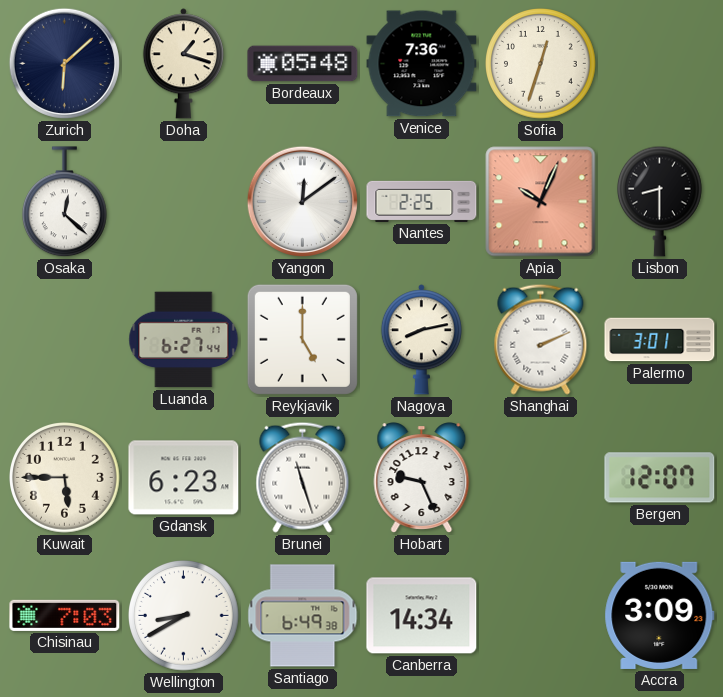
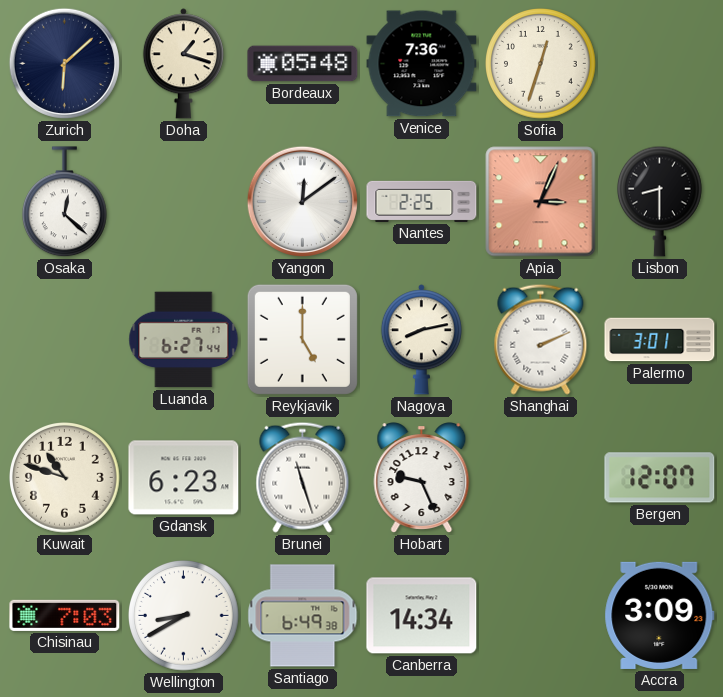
Apia: 10:04 -> 3:04
Kuwait: 5:45 -> 10:48
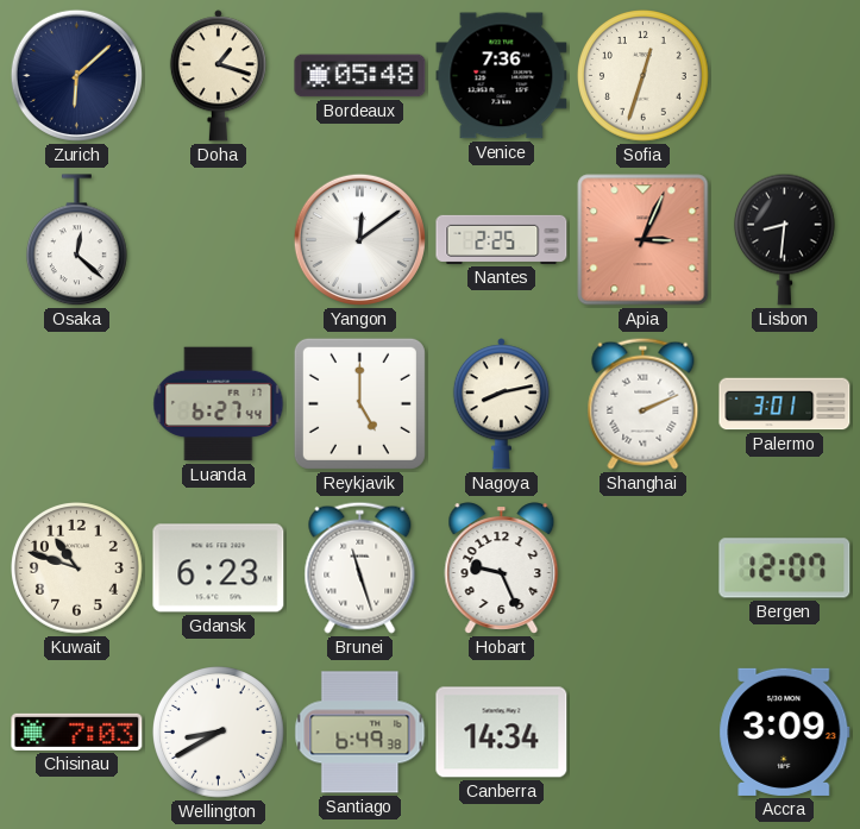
Lisbon: 8:30 -> 8:31
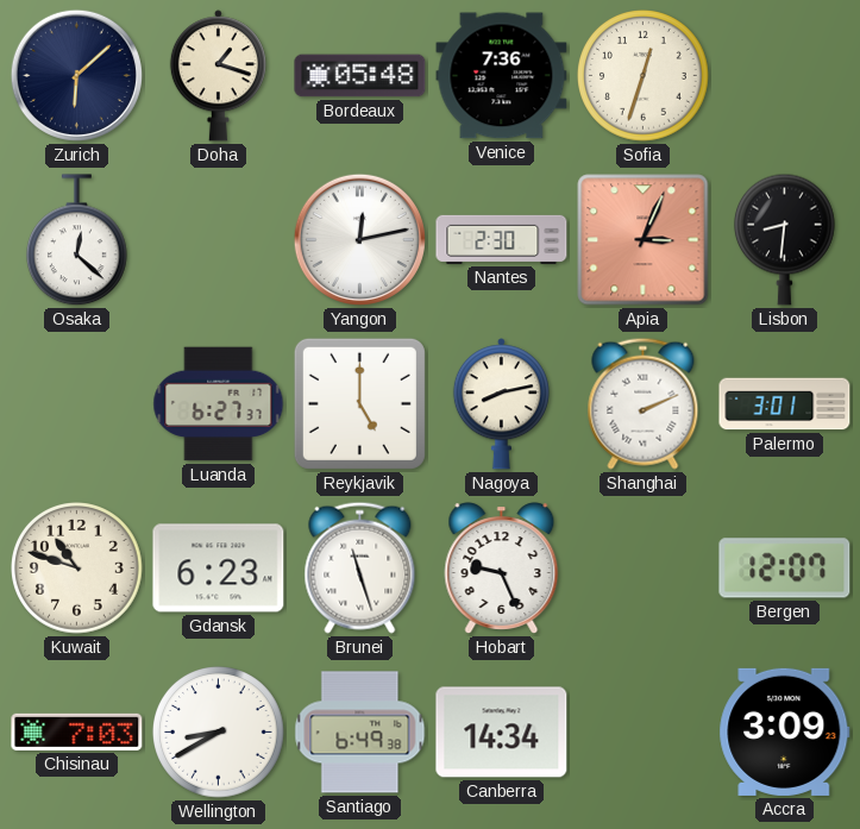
Yangon: 12:09 -> 12:13
Nantes: 2:25 -> 2:30
Luanda: 6:27:44 -> 6:27:37
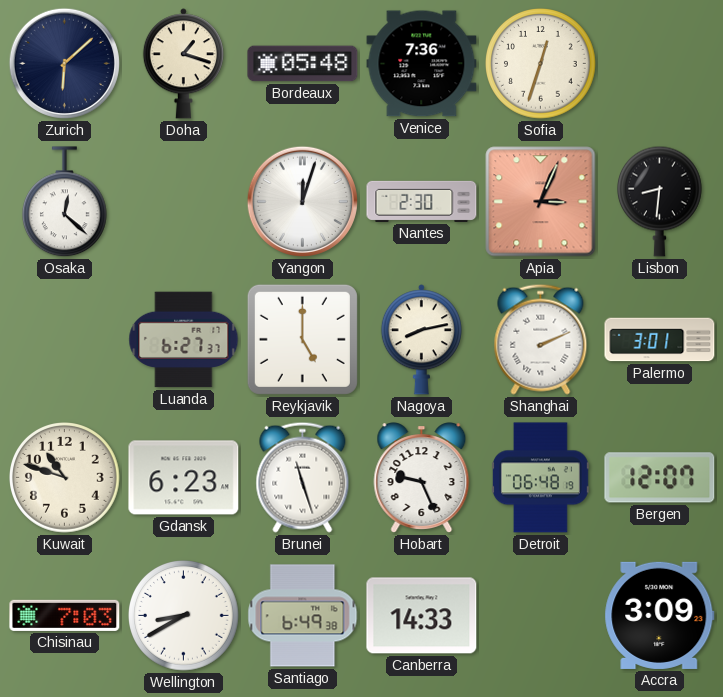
Yangon: 12:13 -> 12:03
Detroit: none -> 06:48
Canberra: 14:34 -> 14:33
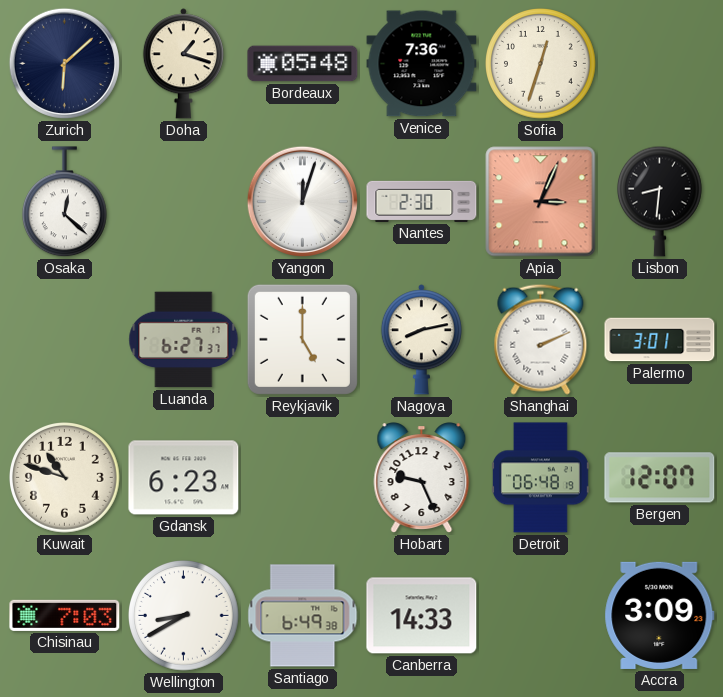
Brunei: 11:27 -> none
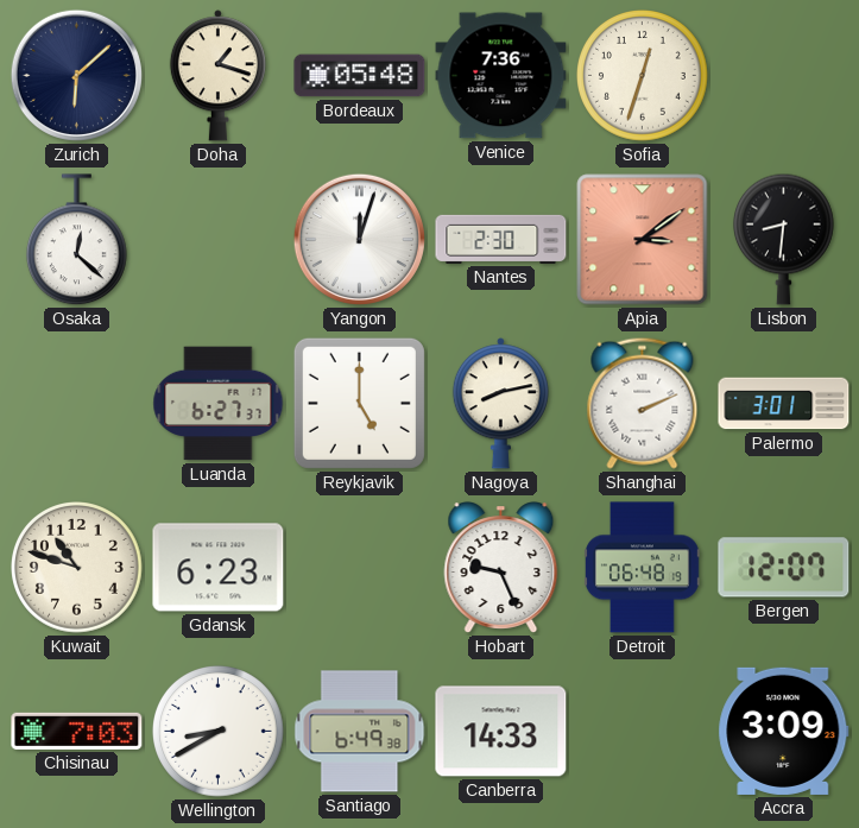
Apia: 3:04 -> 3:09
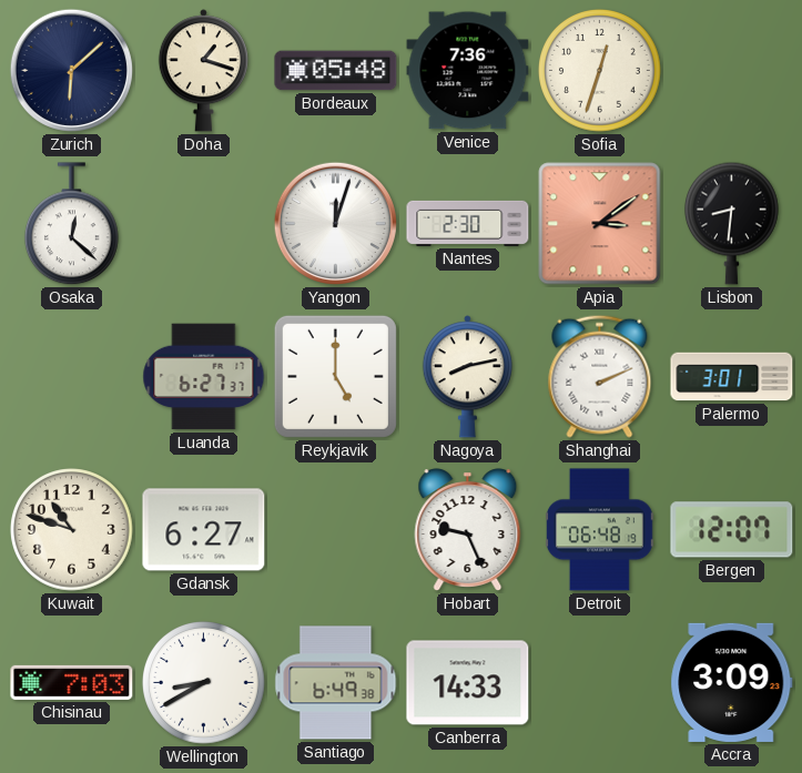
Gdansk: 6:23 -> 6:27
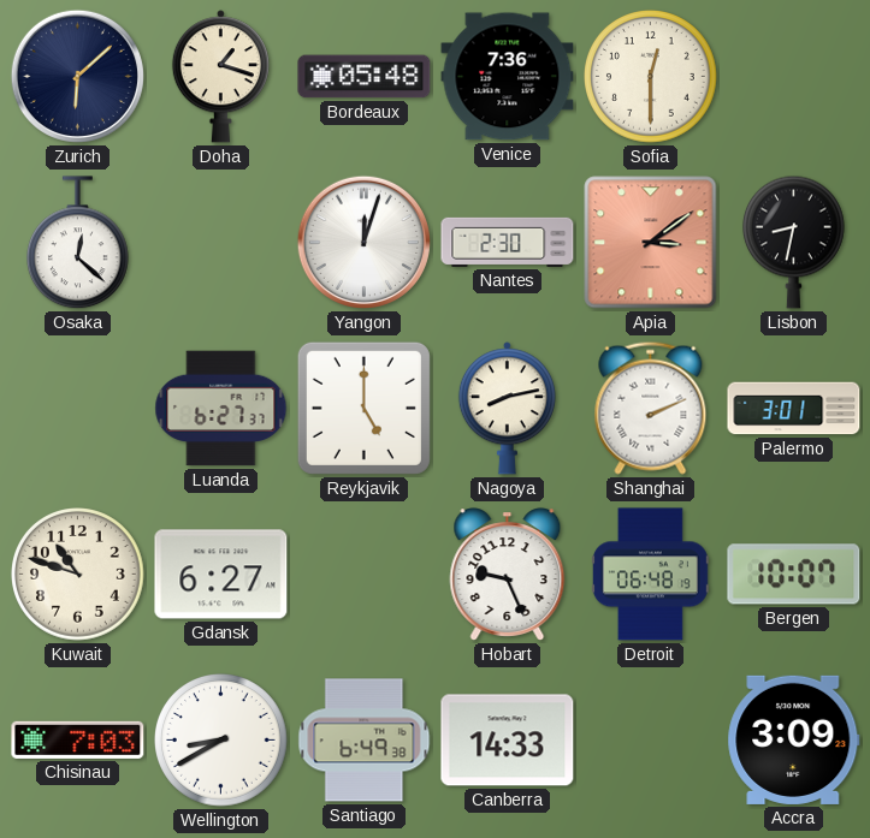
Sofia: 12:33 -> 12:30
Lisbon: 8:31 -> 8:32
Bergen: 12:07 -> 10:07
